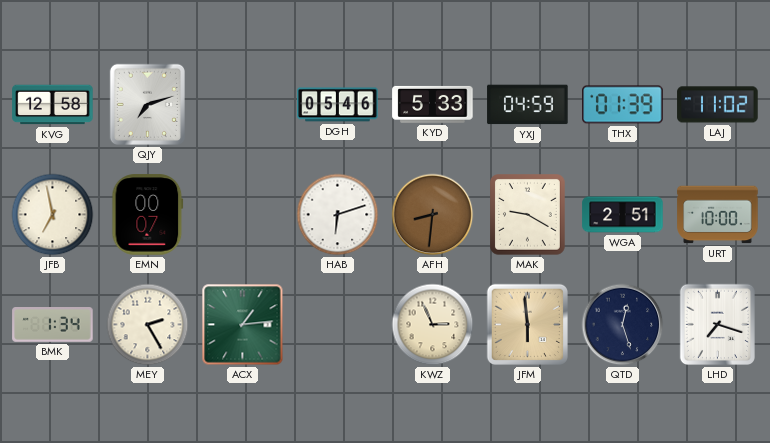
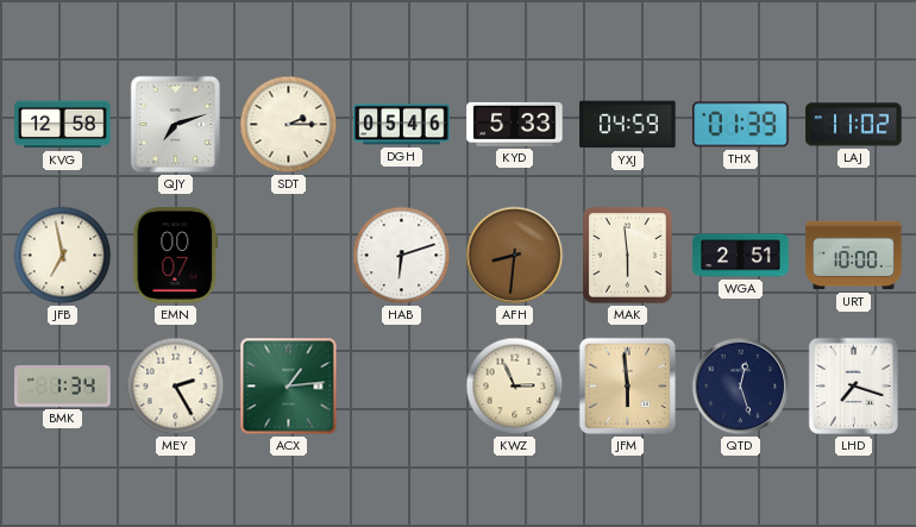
SDT: none -> 2:15
MAK: 9:20 -> 5:59
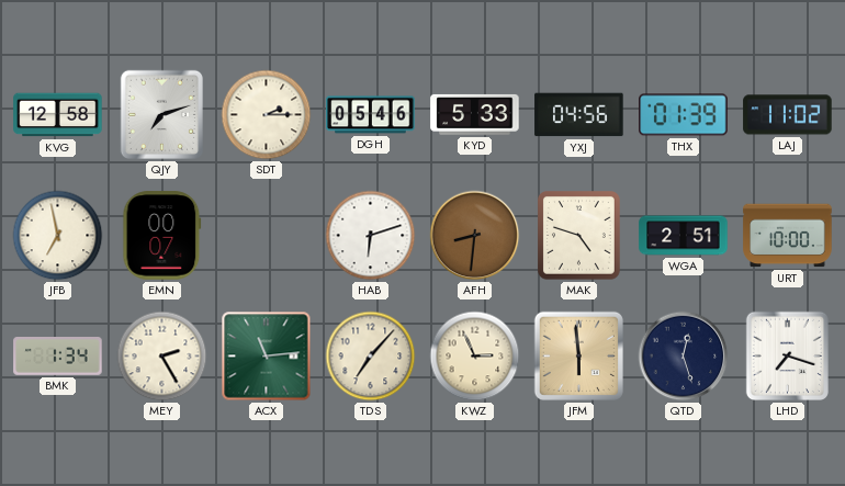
YXJ: 04:59 -> 04:56
MAK: 5:59 -> 4:48
ACX: 1:14 -> 11:14
TDS: none -> 7:07
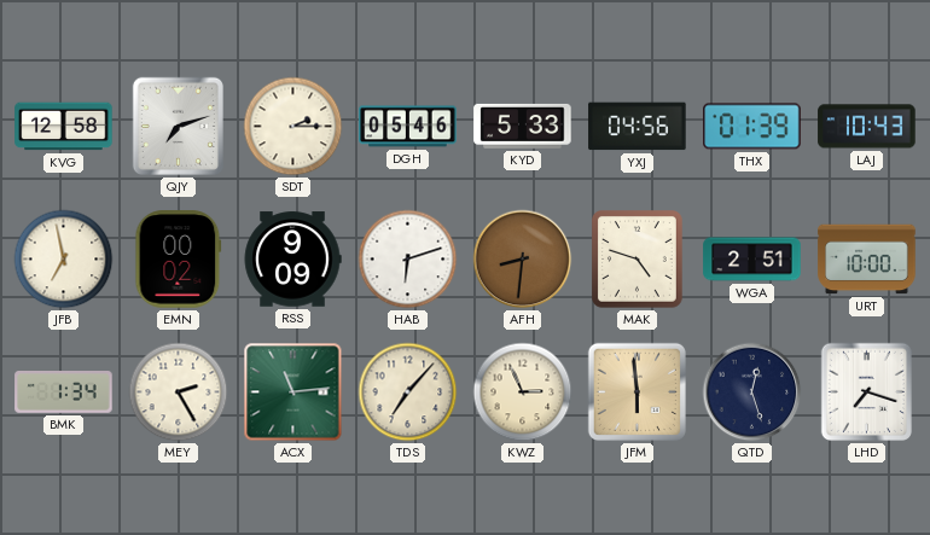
LAJ: 11:02 -> 10:43
EMN: 00:07 -> 00:02
RSS: none -> 9:09
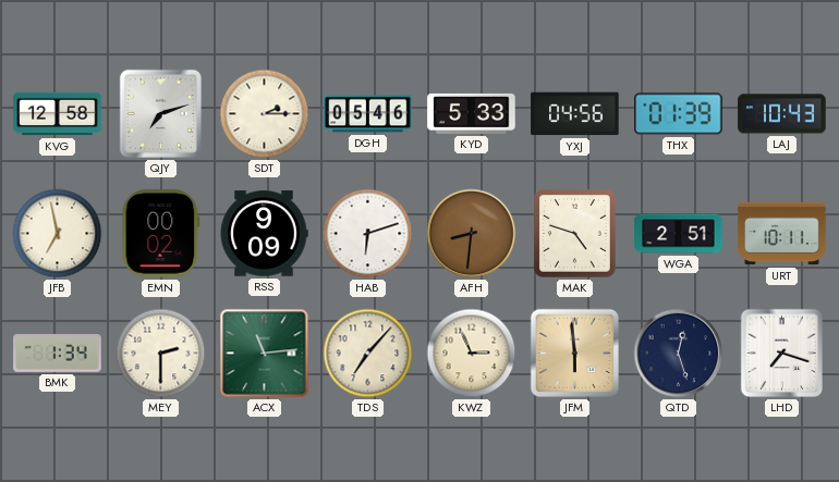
URT: 10:00 -> 10:11
MEY: 2:25 -> 2:30
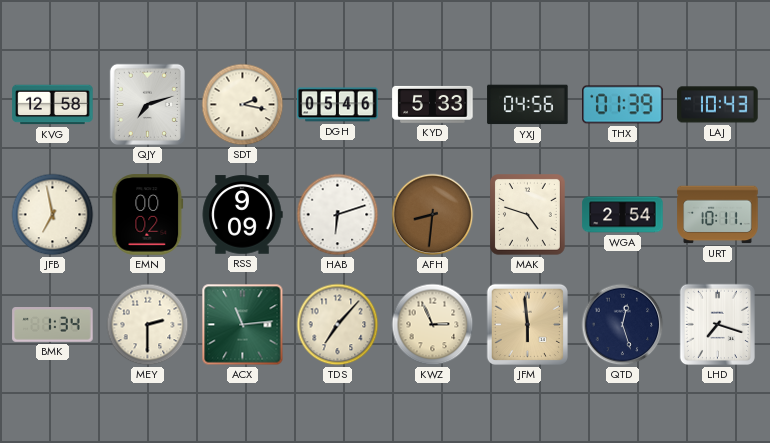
SDT: 2:15 -> 2:17
WGA: 2:51 -> 2:54
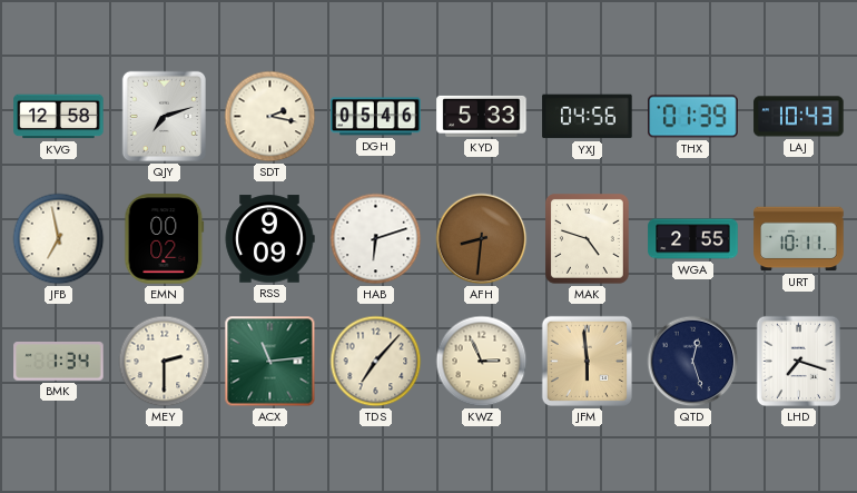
WGA: 2:54 -> 2:55
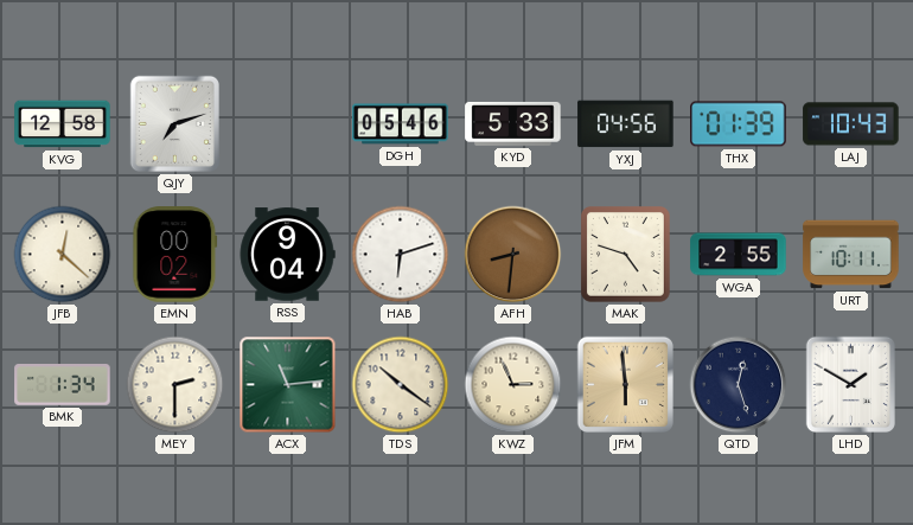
SDT: 2:17 -> none
JFB: 6:58 -> 12:22
RSS: 9:09 -> 9:04
TDS: 7:07 -> 10:21
LHD: 7:18 -> 1:50
